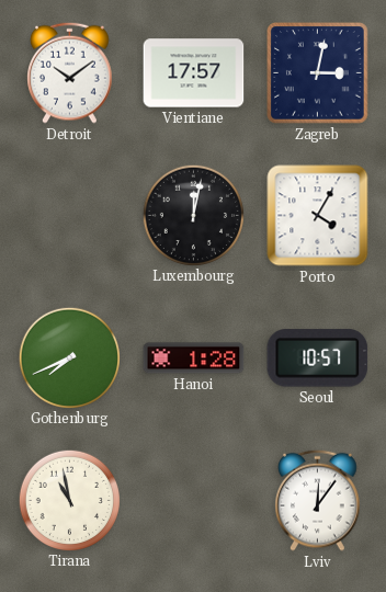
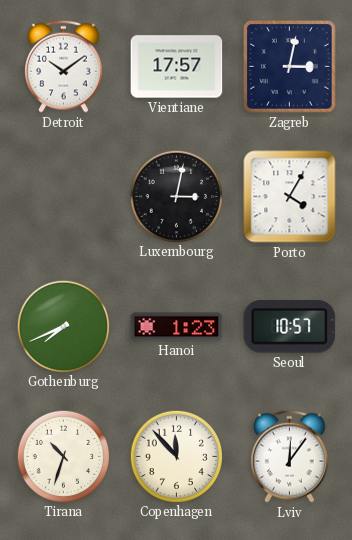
Luxembourg: 12:02 -> 3:02
Hanoi: 1:28 -> 1:23
Tirana: 10:58 -> 10:33
Copenhagen: none -> 11:53
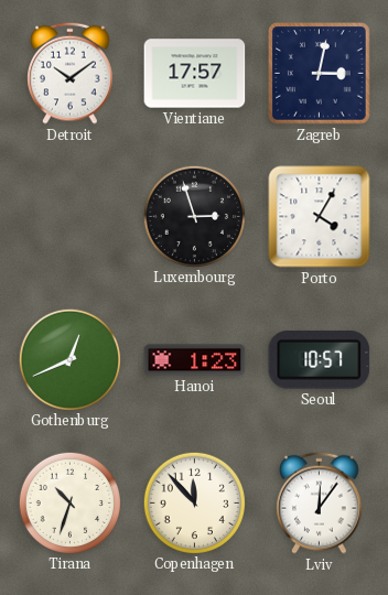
Luxembourg: 3:02 -> 2:57
Gothenburg: 7:41 -> 12:41
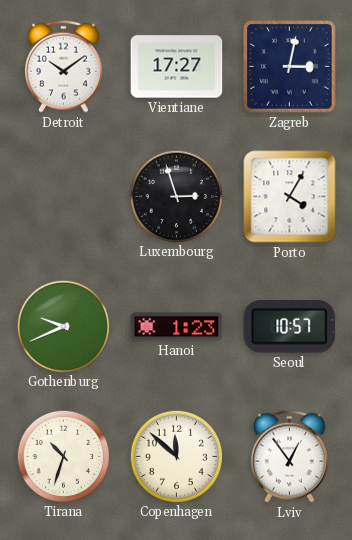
Vientiane: 17:57 -> 17:27
Gothenburg: 12:41 -> 9:41
Copenhagen: 11:53 -> 11:52
Lviv: 12:06 -> 12:54
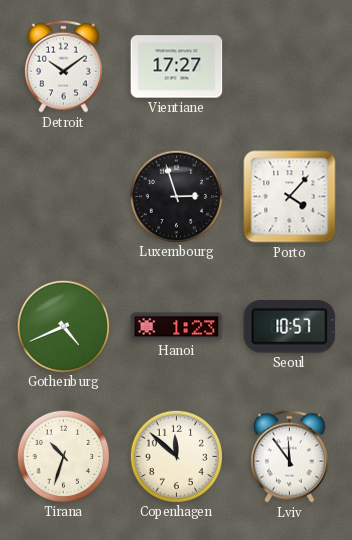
Zagreb: 3:02 -> none
Porto: 4:05 -> 4:07
Gothenburg: 9:41 -> 4:41
Lviv: 12:54 -> 11:54
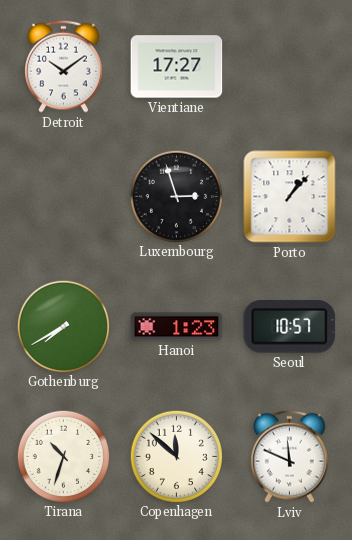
Porto: 4:07 -> 1:07
Gothenburg: 4:41 -> 7:40
Lviv: 11:54 -> 11:49
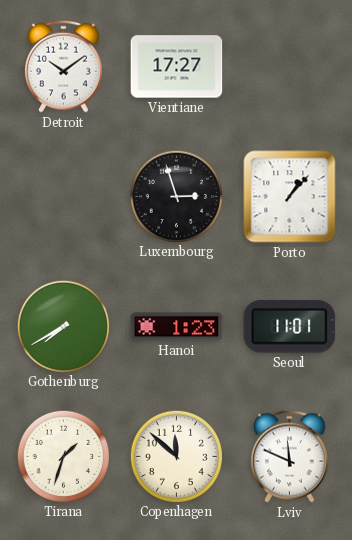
Seoul: 10:57 -> 11:01
Tirana: 10:33 -> 1:33
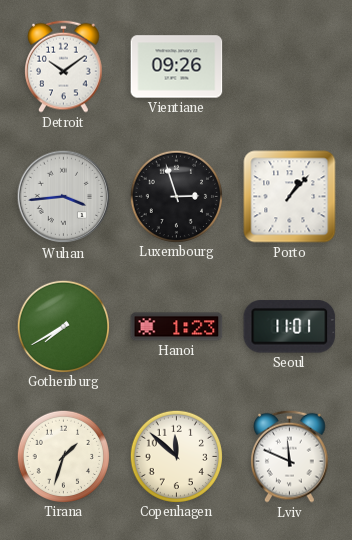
Vientiane: 17:27 -> 09:26
Wuhan: none -> 3:44
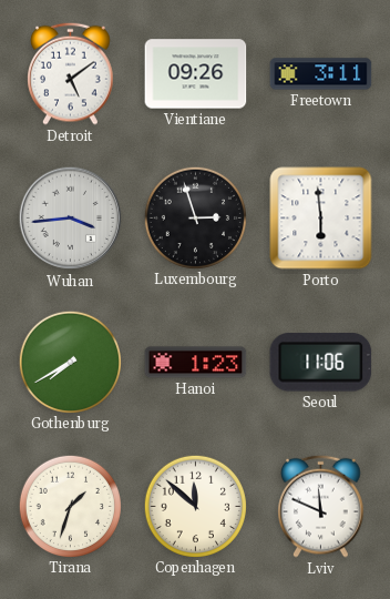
Detroit: 10:09 -> 5:09
Freetown: none -> 3:11
Porto: 1:07 -> 5:59
Seoul: 11:01 -> 11:06
